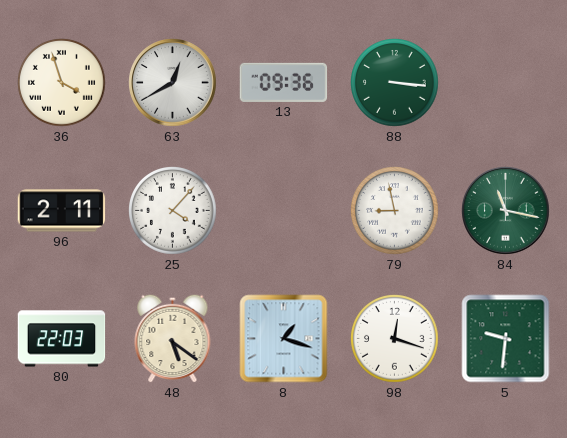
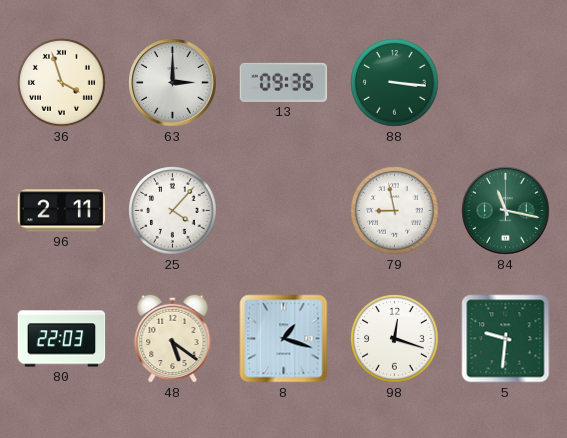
63: 12:40 -> 3:00
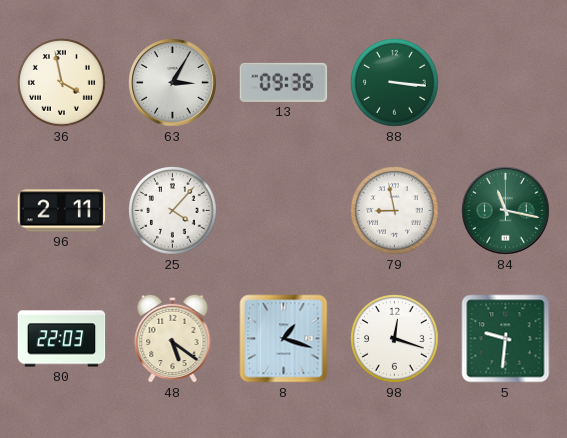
36: 3:57 -> 3:58
63: 3:00 -> 3:05
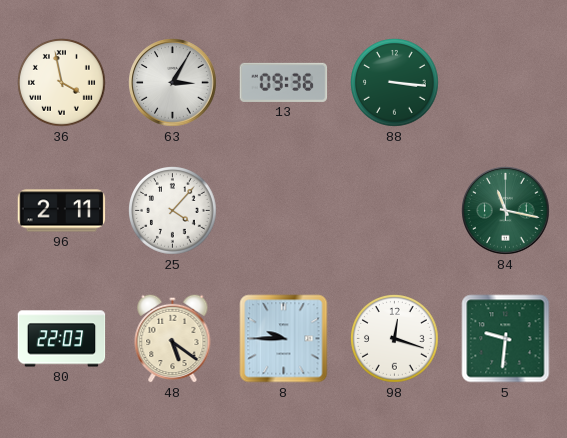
79: 8:58 -> none
8: 1:18 -> 9:45
